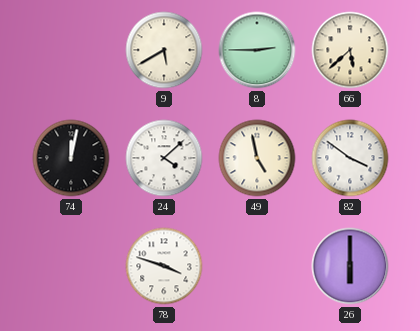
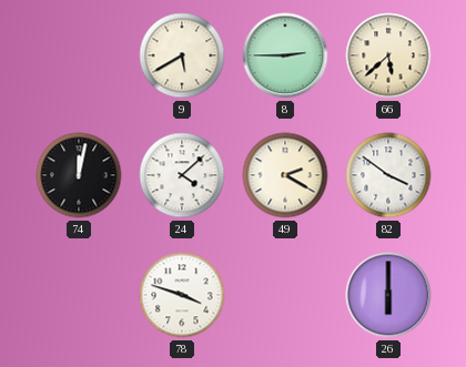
49: 4:58 -> 2:20
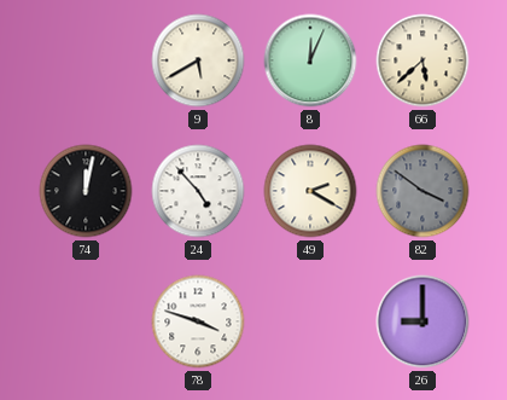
8: 2:45 -> 12:04
24: 4:08 -> 4:53
82 dial: white -> grey
26: 6:00 -> 9:00
